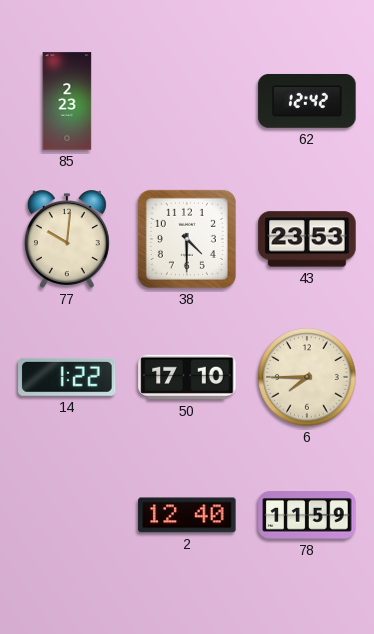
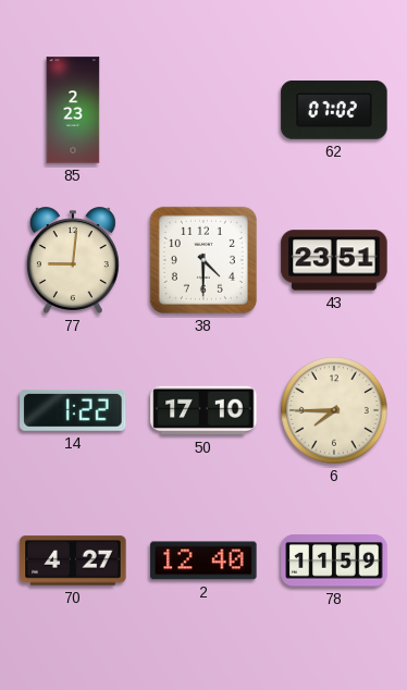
62: 12:42 -> 07:02
77: 10:01 -> 9:01
43: 23:53 -> 23:51
70: none -> 4:27
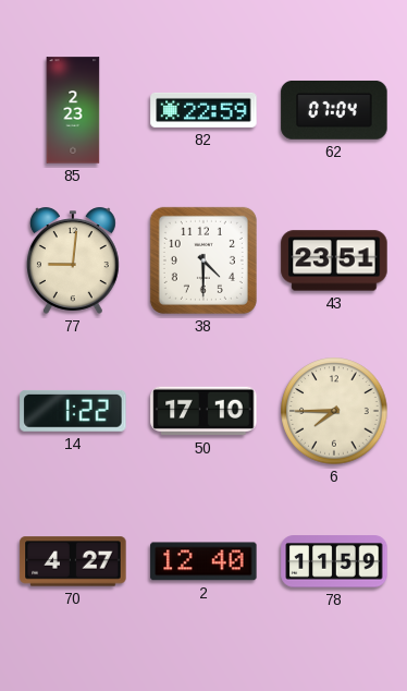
82: none -> 22:59
62: 07:02 -> 07:04
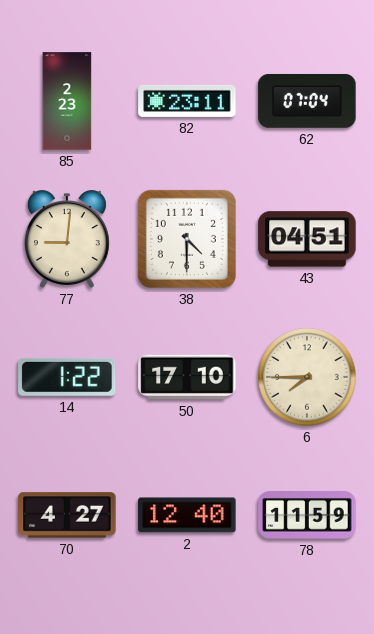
82: 22:59 -> 23:11
43: 23:51 -> 04:51
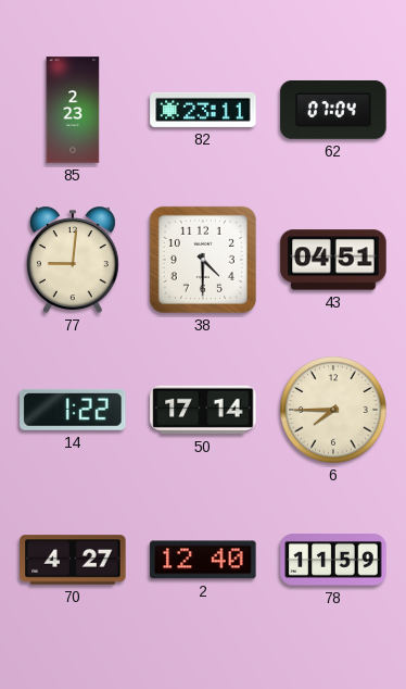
50: 17:10 -> 17:14
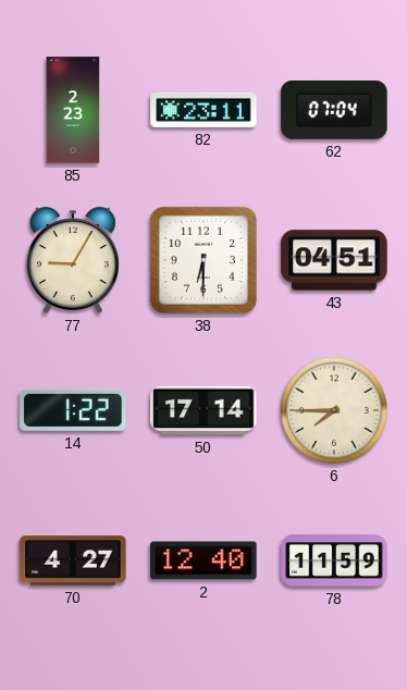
77: 9:01 -> 9:05
38: 4:30 -> 6:30
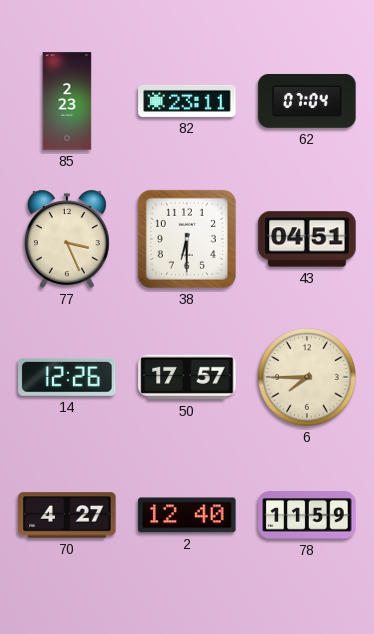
77: 9:05 -> 3:26
14: 1:22 -> 12:26
50: 17:14 -> 17:57
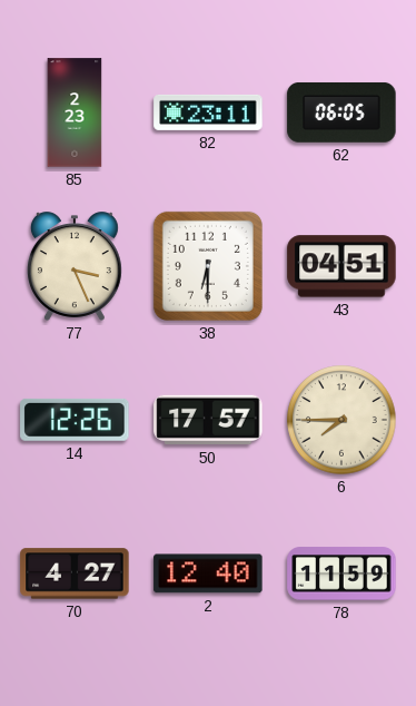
62: 07:04 -> 06:05
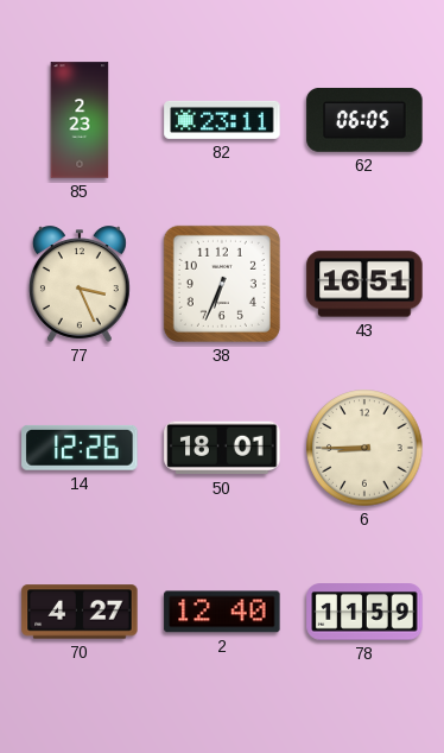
38: 6:30 -> 6:34
43: 04:51 -> 16:51
50: 17:57 -> 18:01
6: 7:45 -> 8:45
